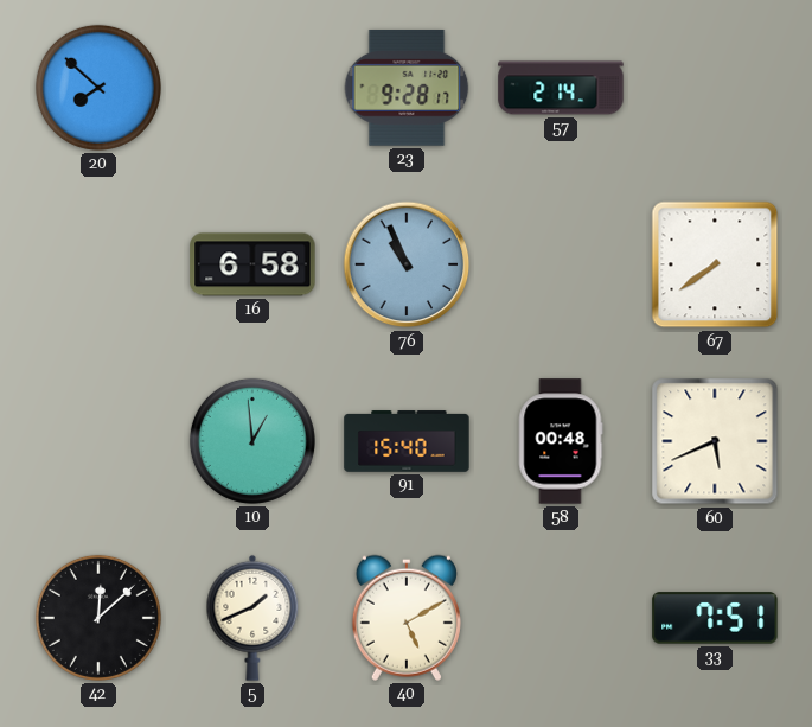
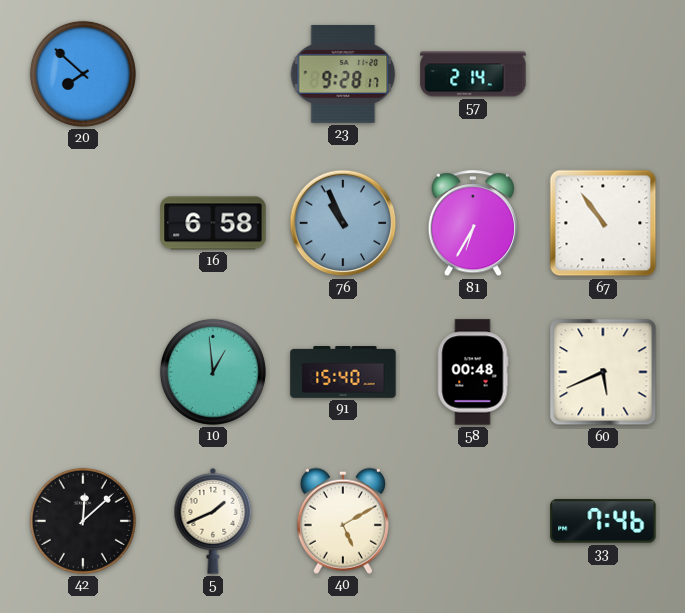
81: none -> 6:35
67: 7:39 -> 10:54
33: 7:51 -> 7:46
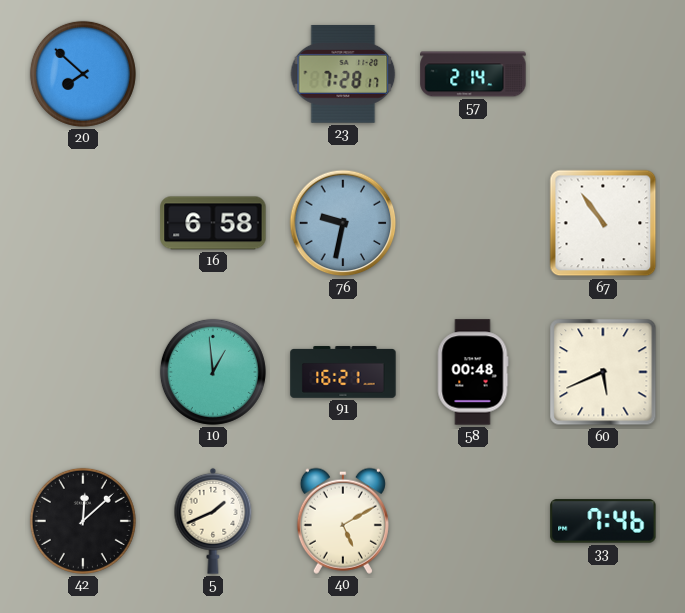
23: 9:28 -> 7:28
76: 10:56 -> 9:32
81: 6:35 -> none
91: 15:40 -> 16:21
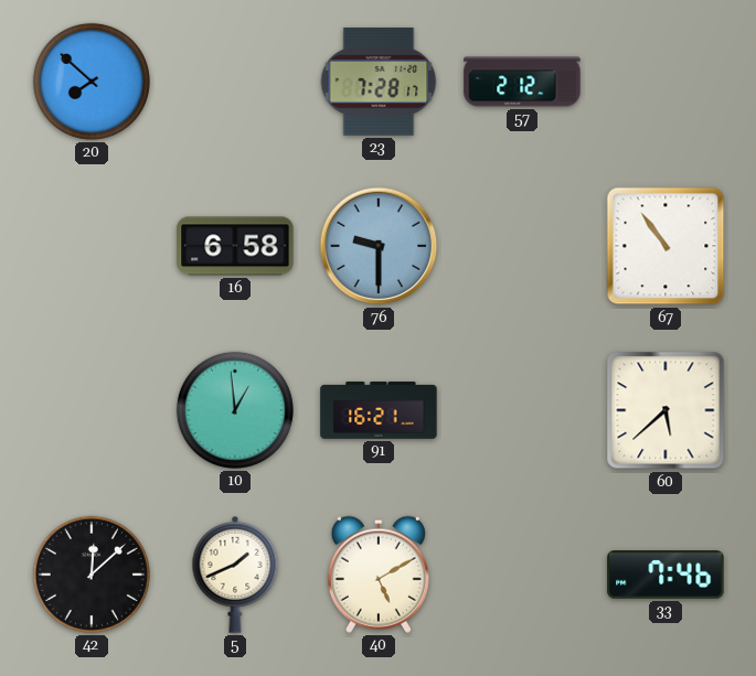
57: 2:14 -> 2:12
76: 9:32 -> 9:30
58: 00:48 -> none
60: 5:41 -> 5:38
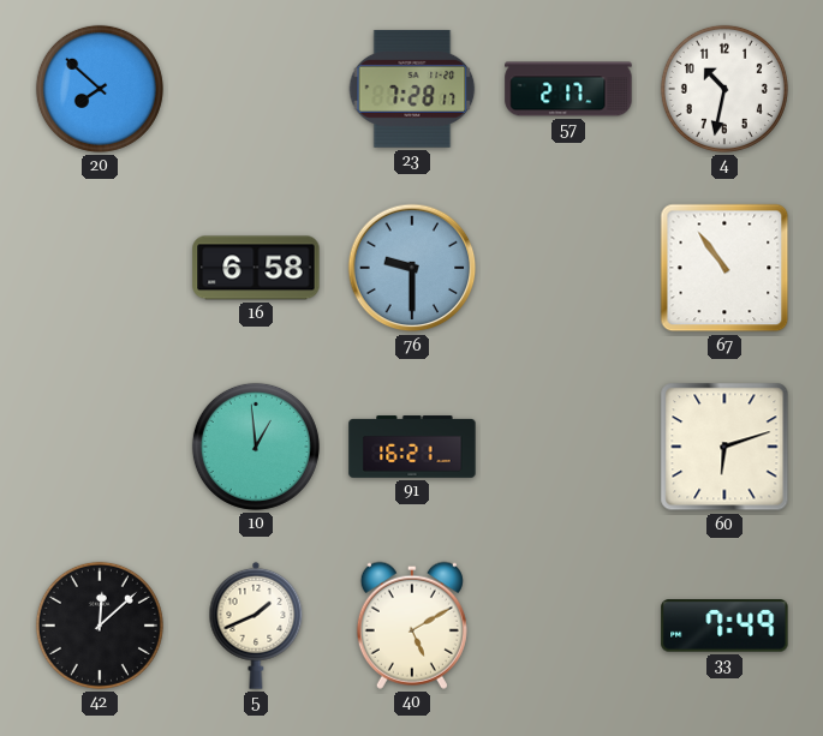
57: 2:12 -> 2:17
4: none -> 10:32
60: 5:38 -> 6:12
33: 7:46 -> 7:49
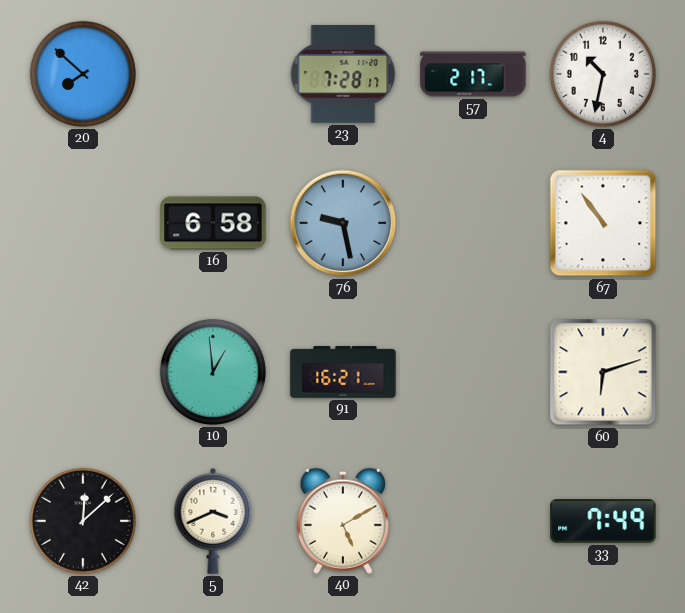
76: 9:30 -> 9:28
5: 1:41 -> 3:41
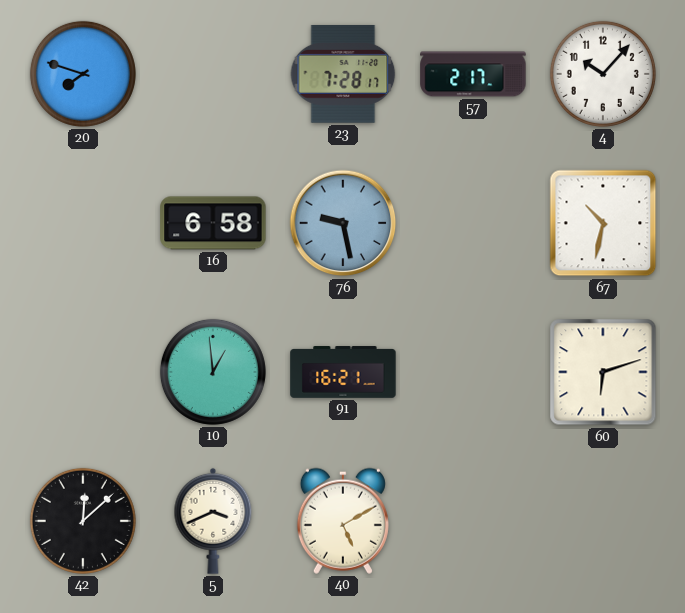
20: 7:52 -> 7:48
4: 10:32 -> 10:07
67: 10:54 -> 10:32
33: 7:49 -> none
